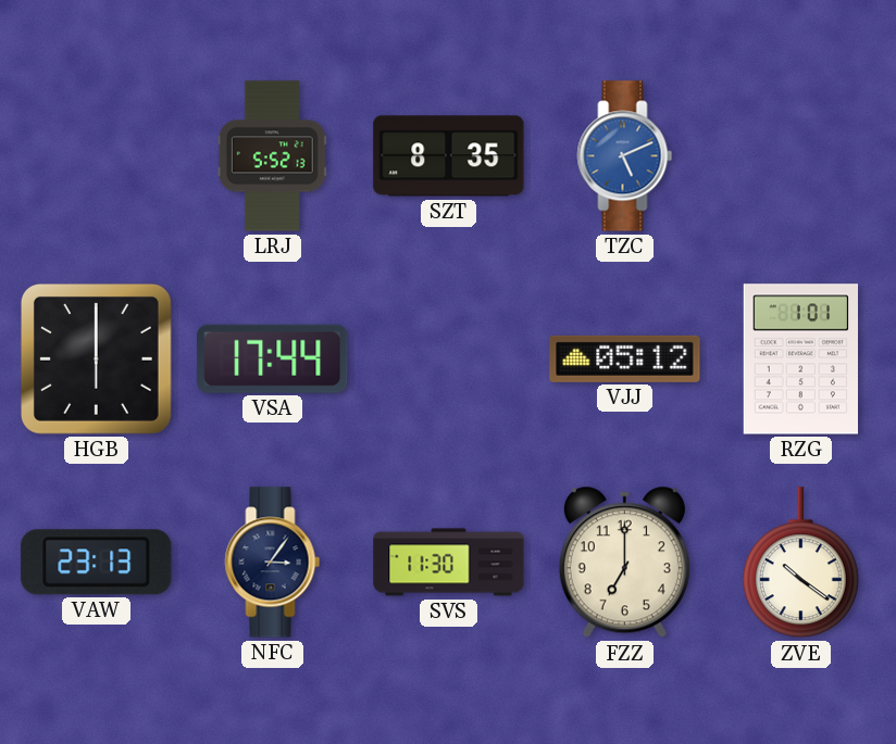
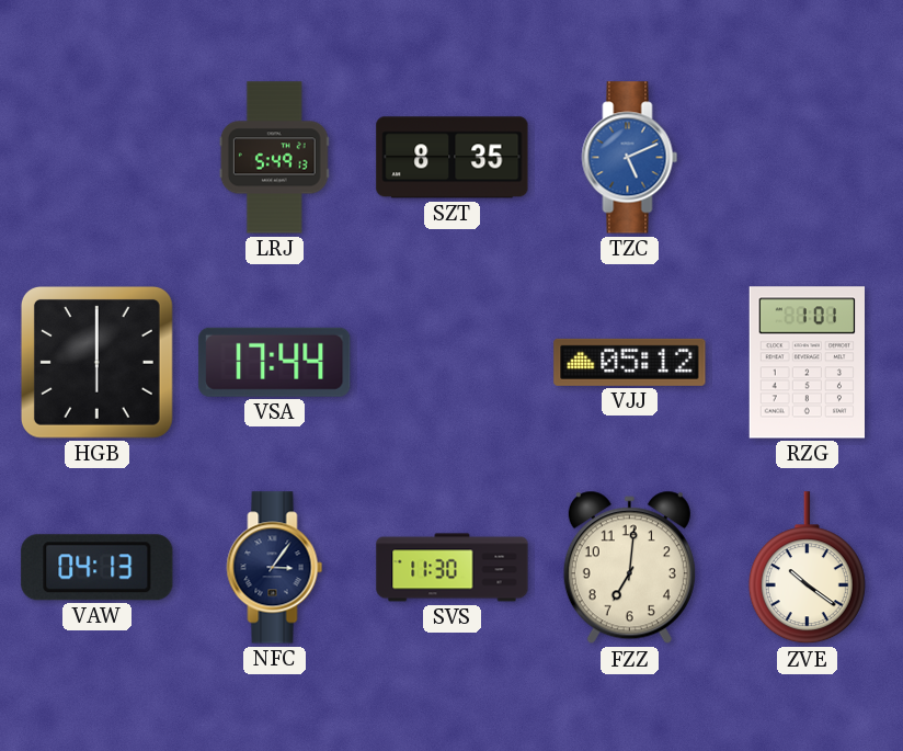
LRJ: 5:52 -> 5:49
VAW: 23:13 -> 04:13
FZZ: 7:00 -> 7:01
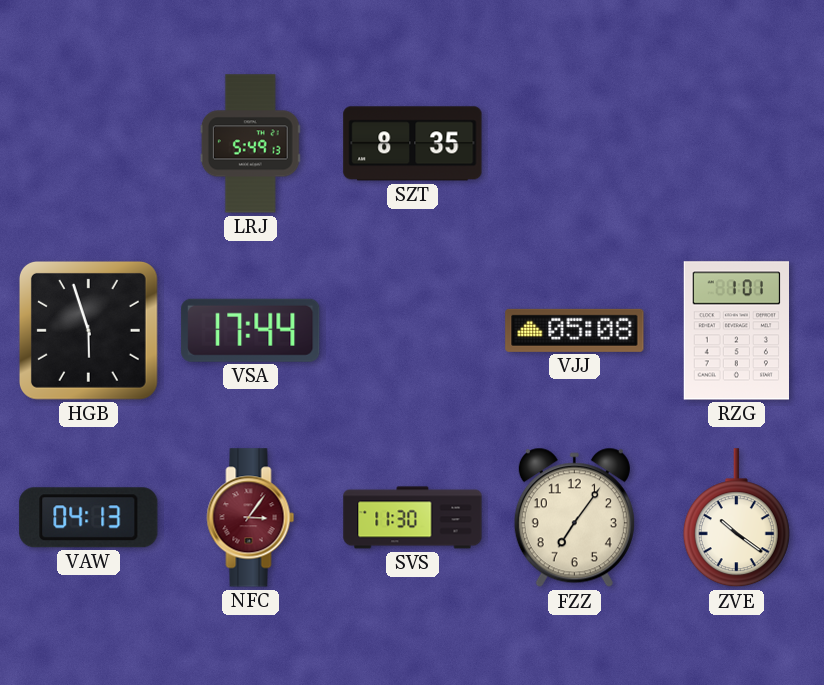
TZC: 5:11 -> none
HGB: 6:00 -> 5:57
VJJ: 05:12 -> 05:08
NFC dial: navy -> burgundy
FZZ: 7:01 -> 7:06
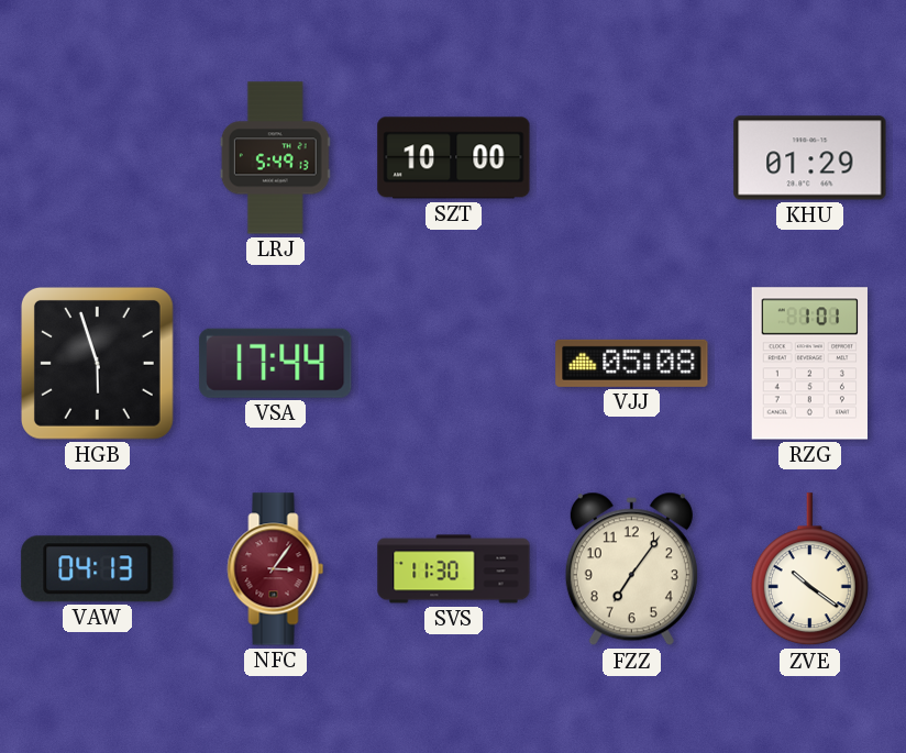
SZT: 8:35 -> 10:00
KHU: none -> 01:29
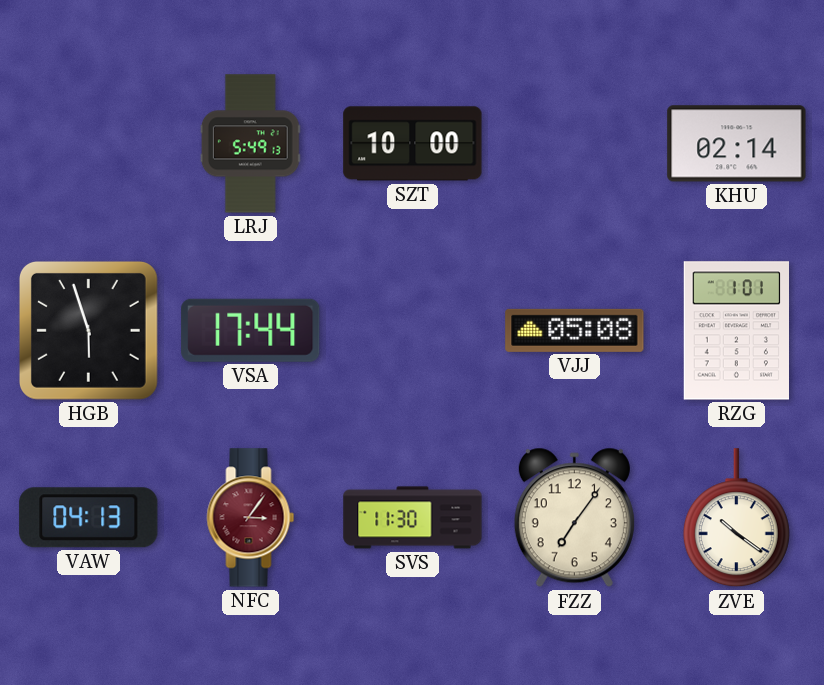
KHU: 01:29 -> 02:14
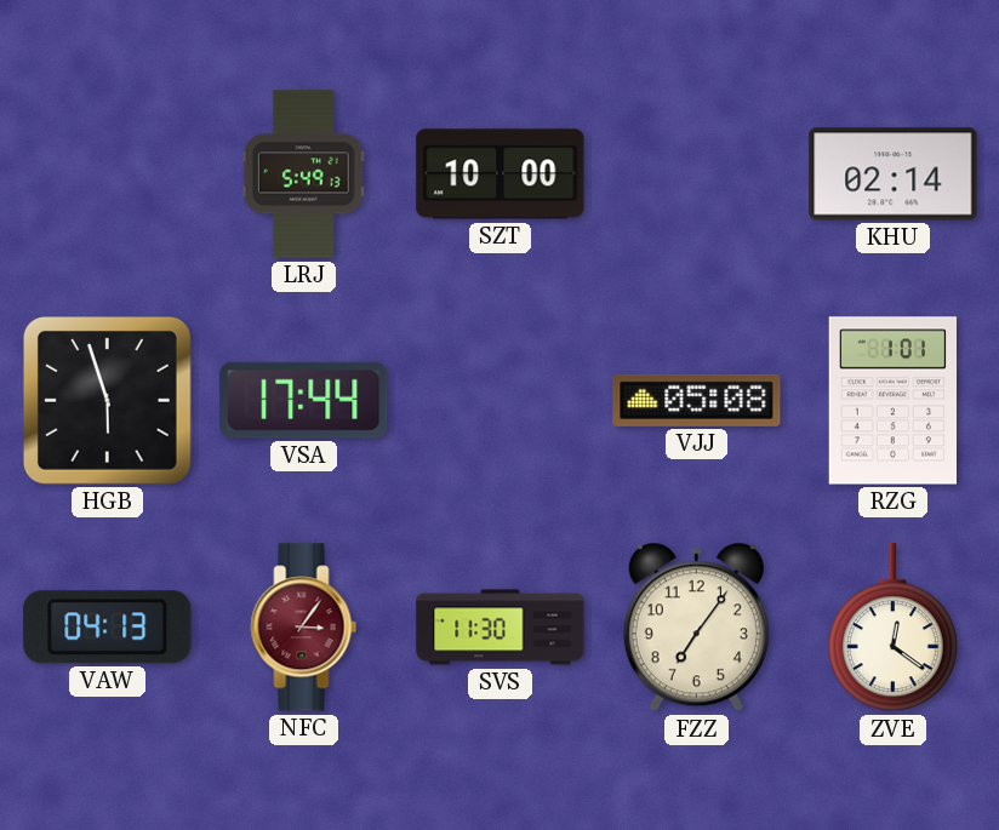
ZVE: 10:21 -> 12:21
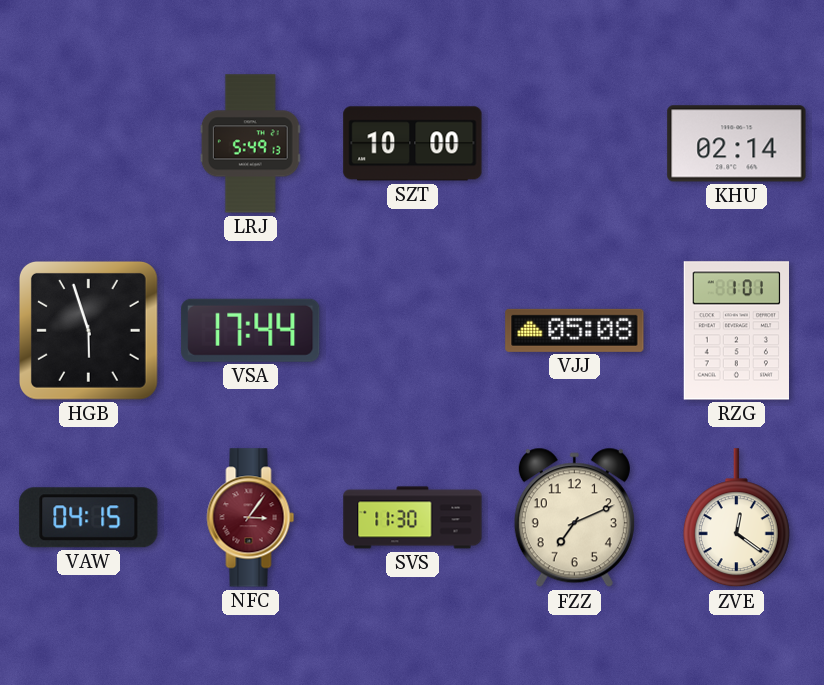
VAW: 04:13 -> 04:15
FZZ: 7:06 -> 7:11
